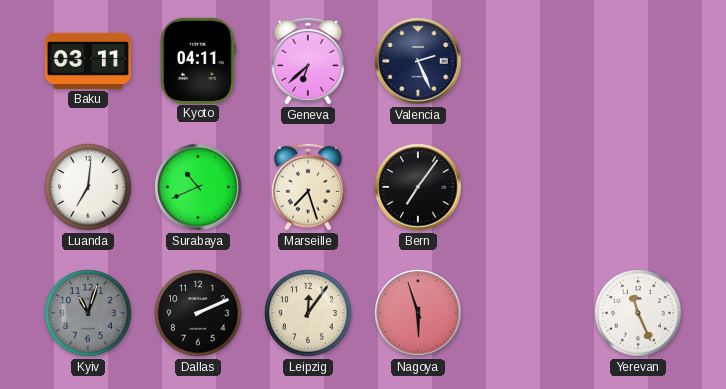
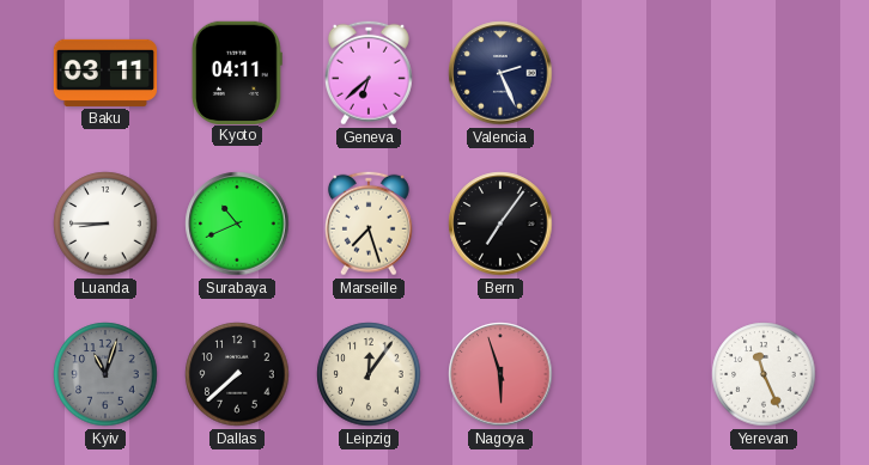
Luanda: 7:01 -> 8:45
Dallas: 2:11 -> 7:38
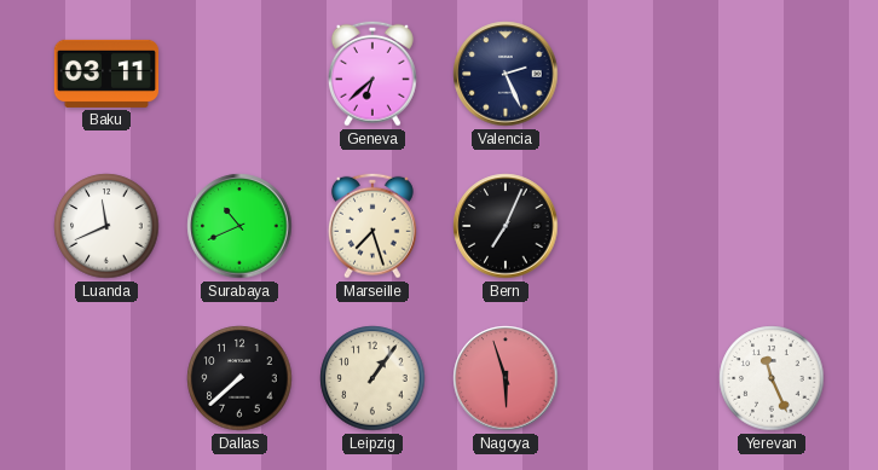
Kyoto: 04:11 -> none
Luanda: 8:45 -> 11:41
Bern: 7:06 -> 7:04
Kyiv: 11:03 -> none
Leipzig: 12:06 -> 1:06
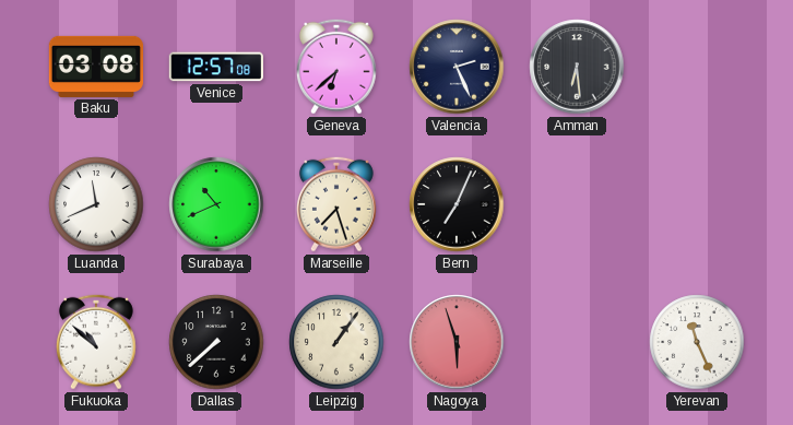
Baku: 03:11 -> 03:08
Venice: none -> 12:57
Amman: none -> 6:29
Fukuoka: none -> 10:52
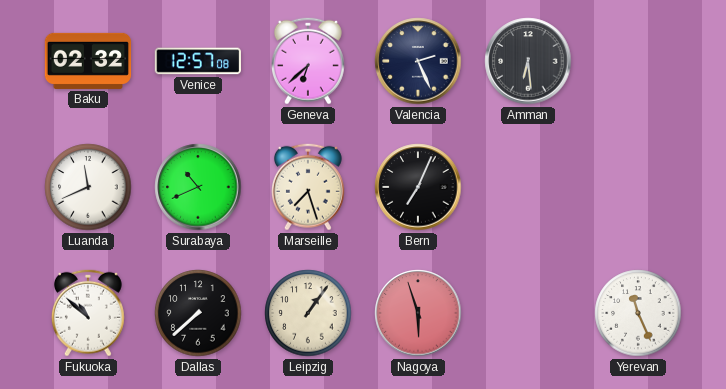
Baku: 03:08 -> 02:32
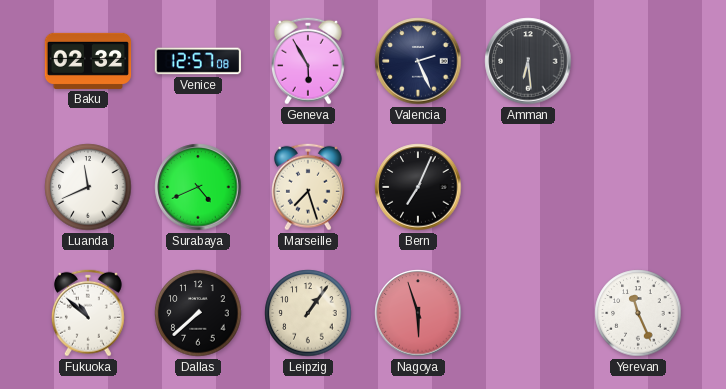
Geneva: 6:38 -> 5:55
Surabaya: 10:41 -> 4:41
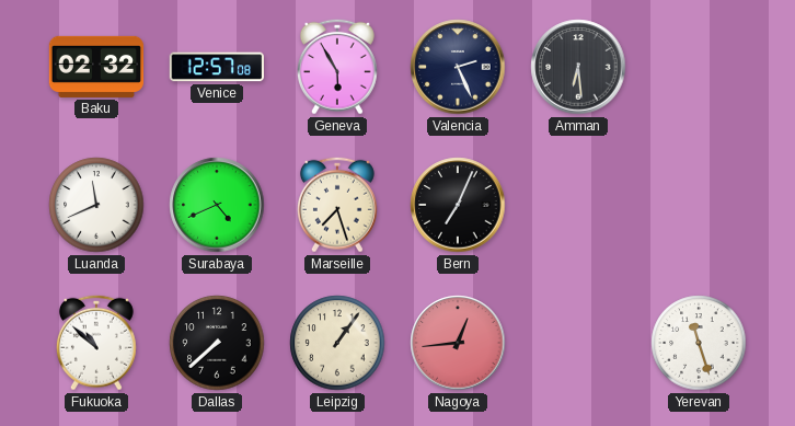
Nagoya: 5:57 -> 12:44
Yerevan: 11:26 -> 11:27
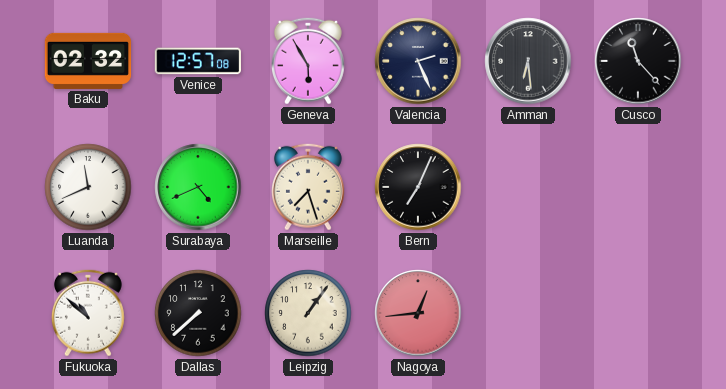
Cusco: none -> 11:23
Yerevan: 11:27 -> none
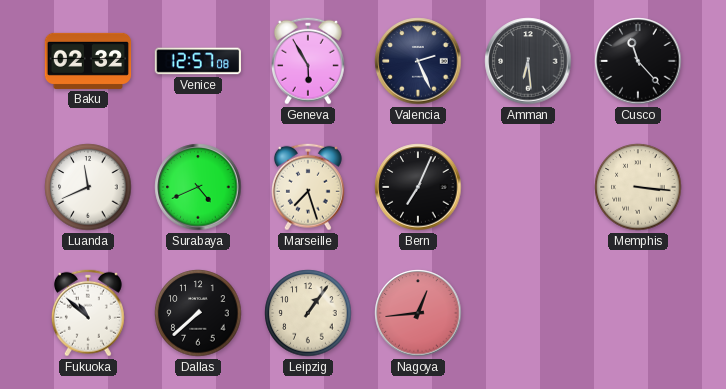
Memphis: none -> 3:16
